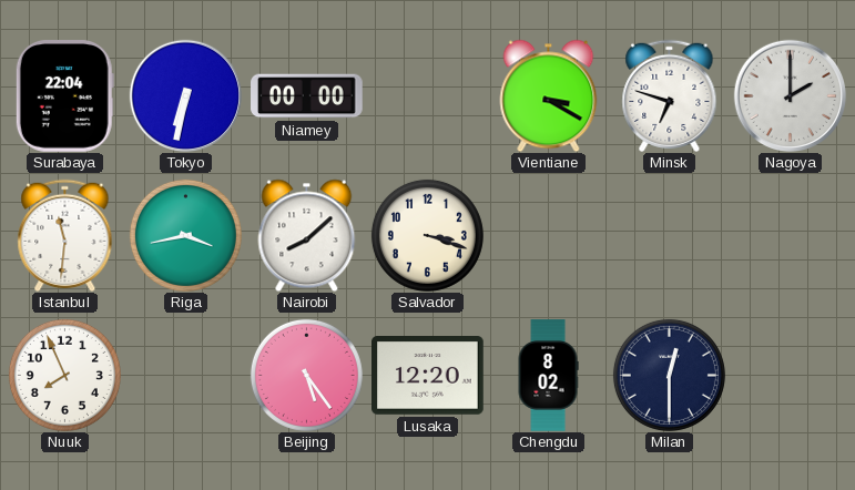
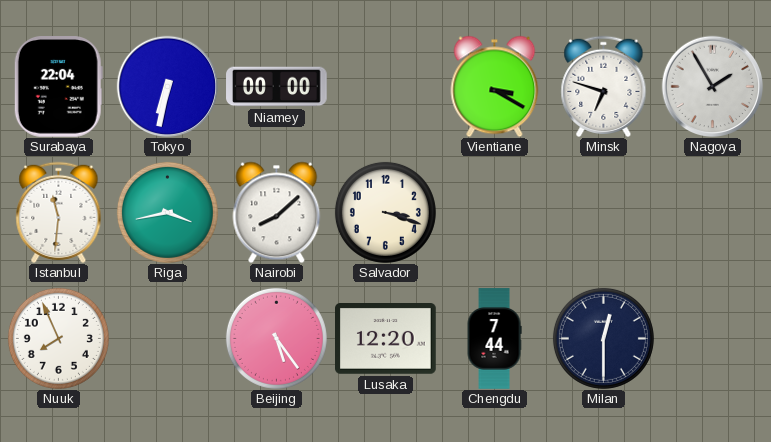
Nagoya: 2:00 -> 1:55
Chengdu: 8:02 -> 7:44
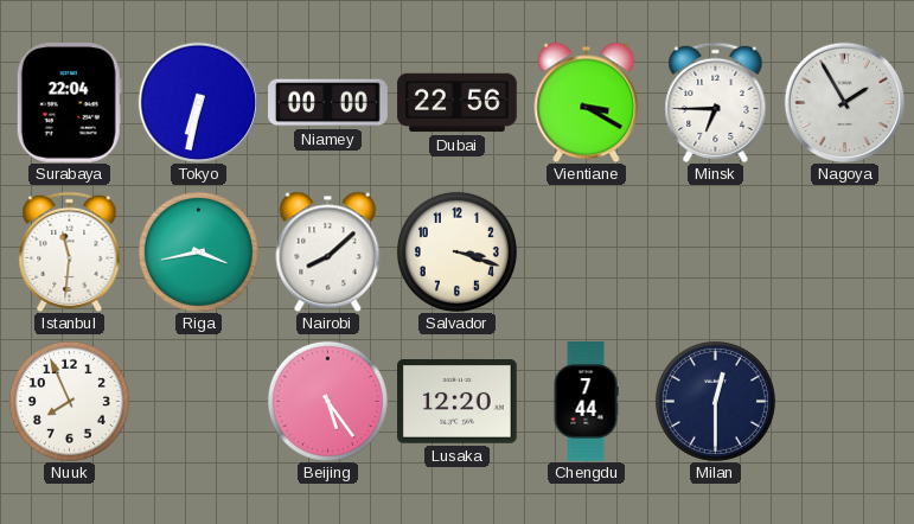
Dubai: none -> 22:56
Minsk: 6:48 -> 6:45
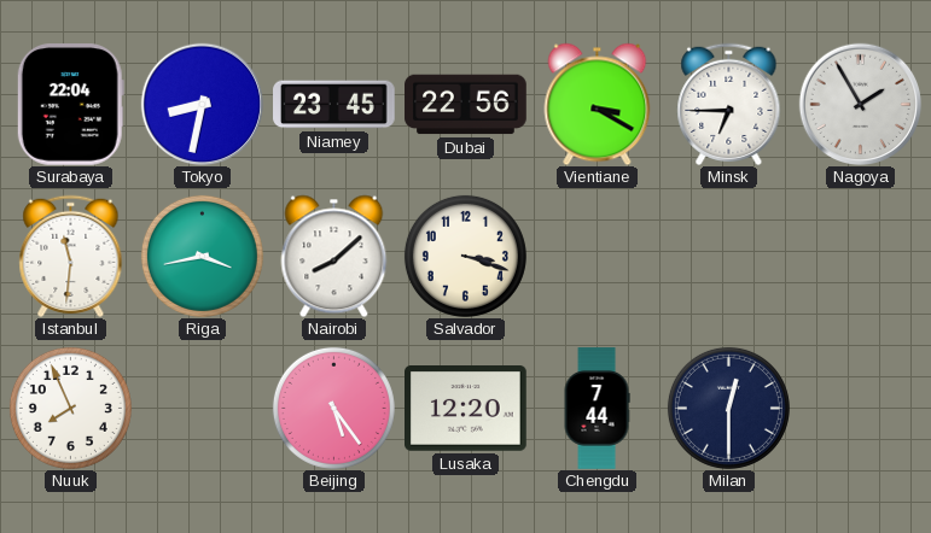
Tokyo: 6:32 -> 8:32
Niamey: 00:00 -> 23:45
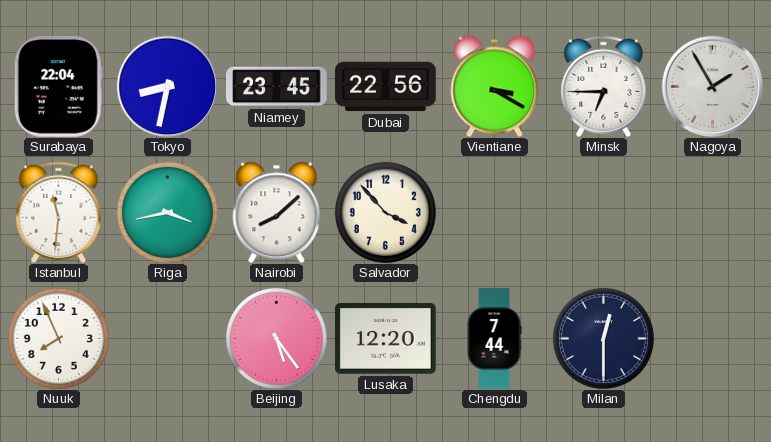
Salvador: 3:18 -> 3:53
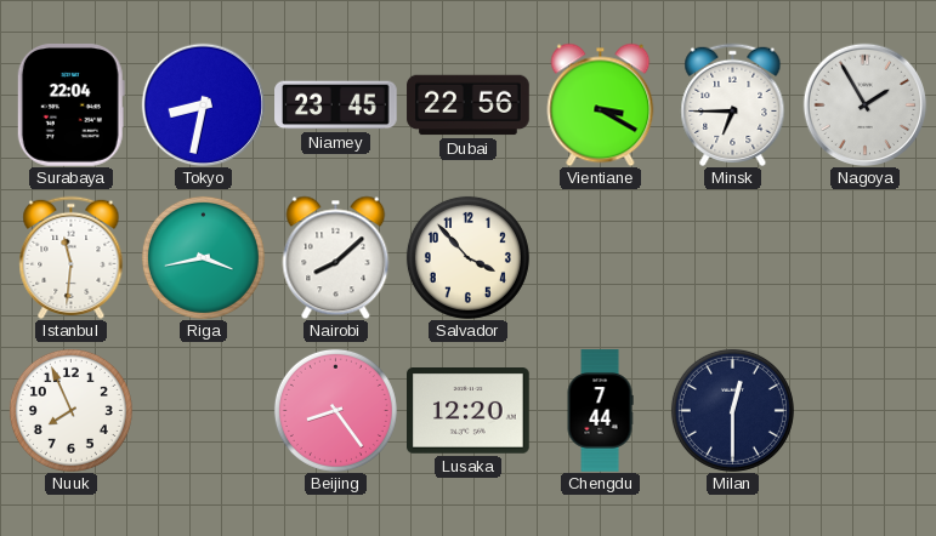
Beijing: 5:24 -> 8:24
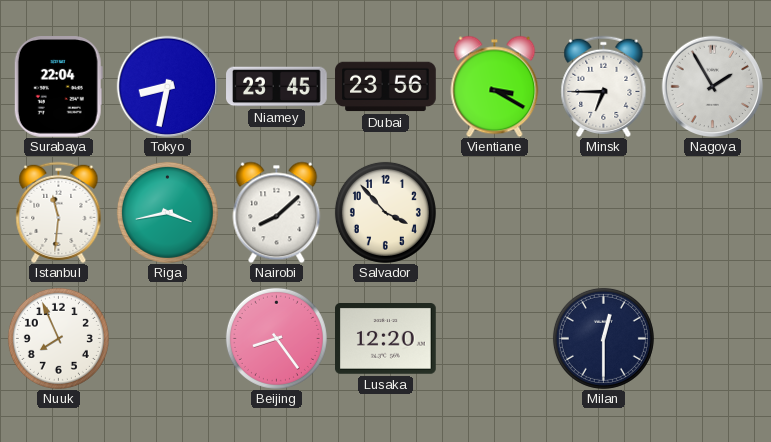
Dubai: 22:56 -> 23:56
Chengdu: 7:44 -> none
